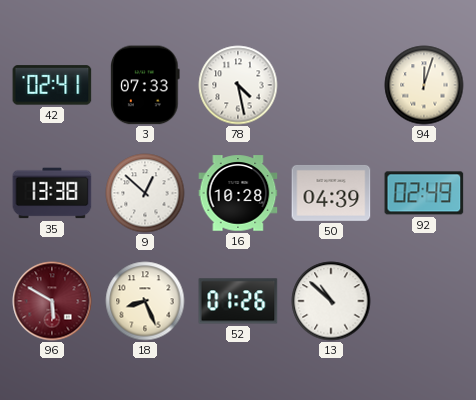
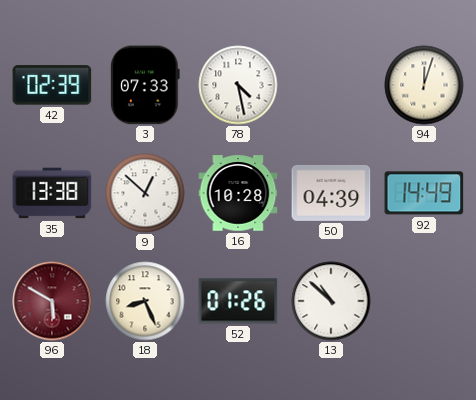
42: 02:41 -> 02:39
92: 02:49 -> 14:49
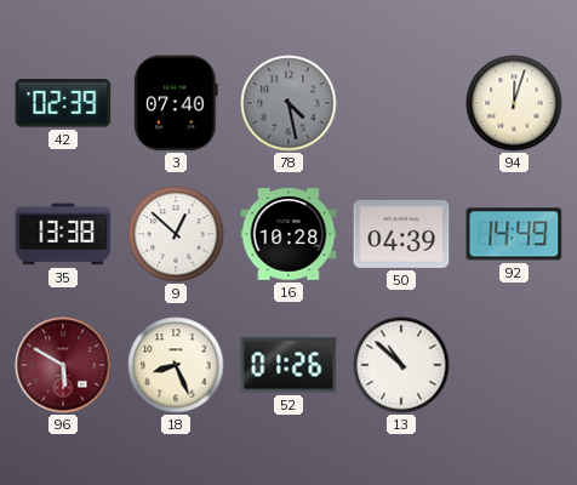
3: 07:33 -> 07:40
78 dial: white -> grey
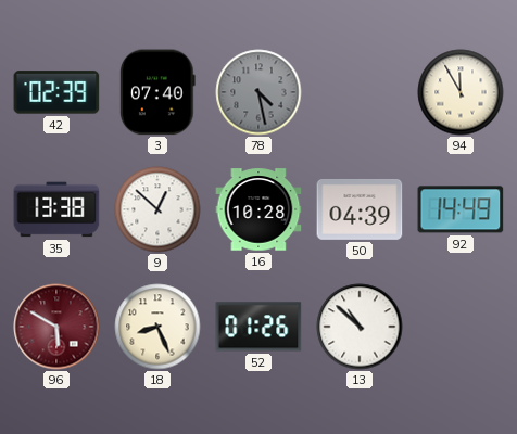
94: 12:03 -> 11:55
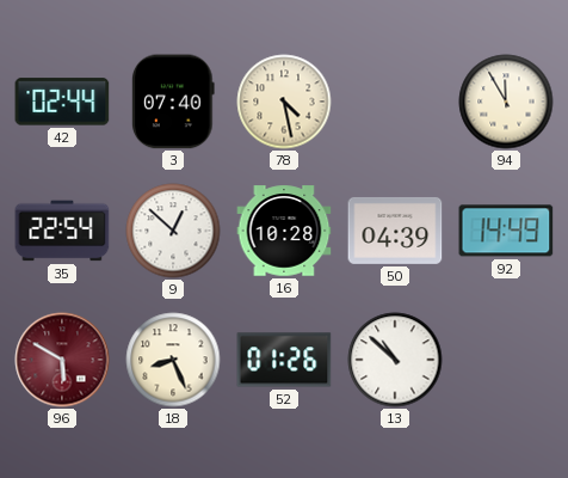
42: 02:39 -> 02:44
78 dial: grey -> cream
35: 13:38 -> 22:54
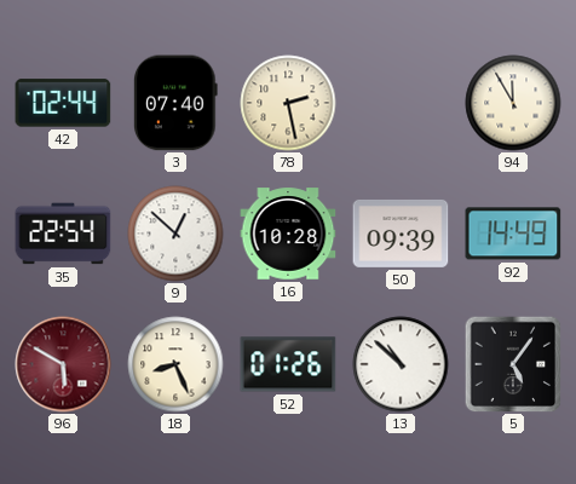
78: 4:28 -> 2:28
50: 04:39 -> 09:39
5: none -> 5:06
